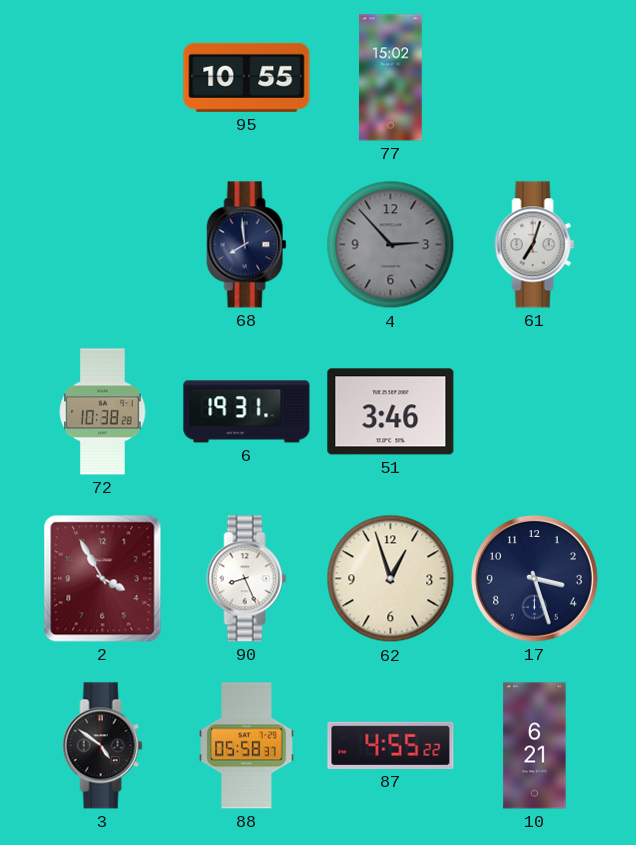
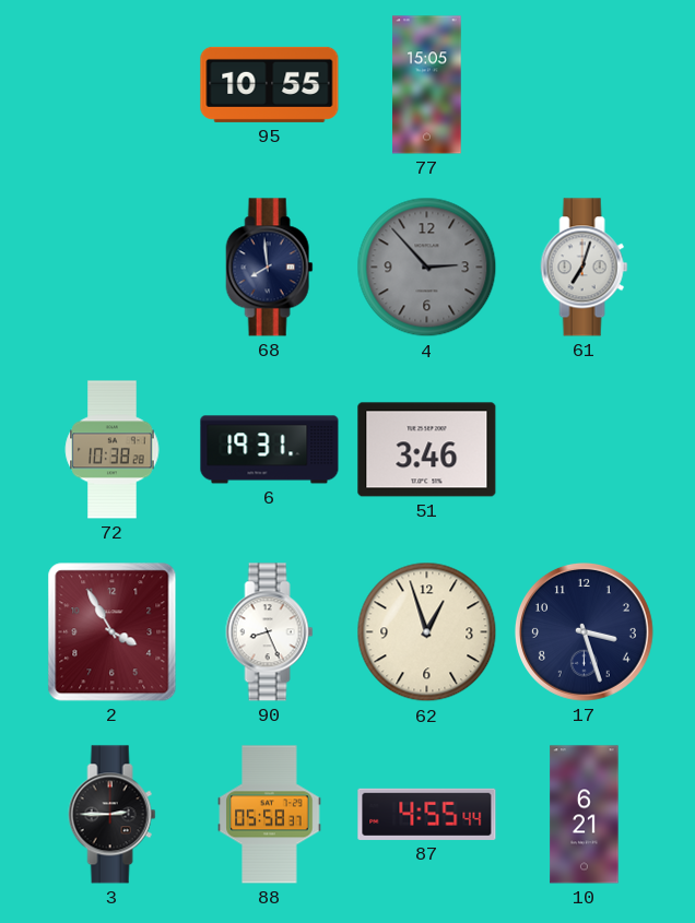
77: 15:02 -> 15:05
3: 4:51 -> 2:45
87: 4:55:22 -> 4:55:44
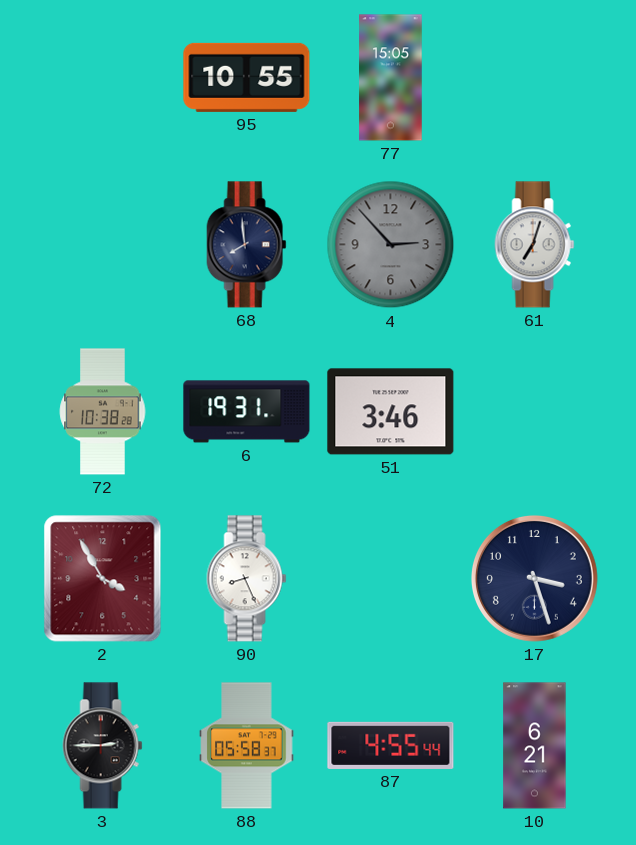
62: 12:57 -> none
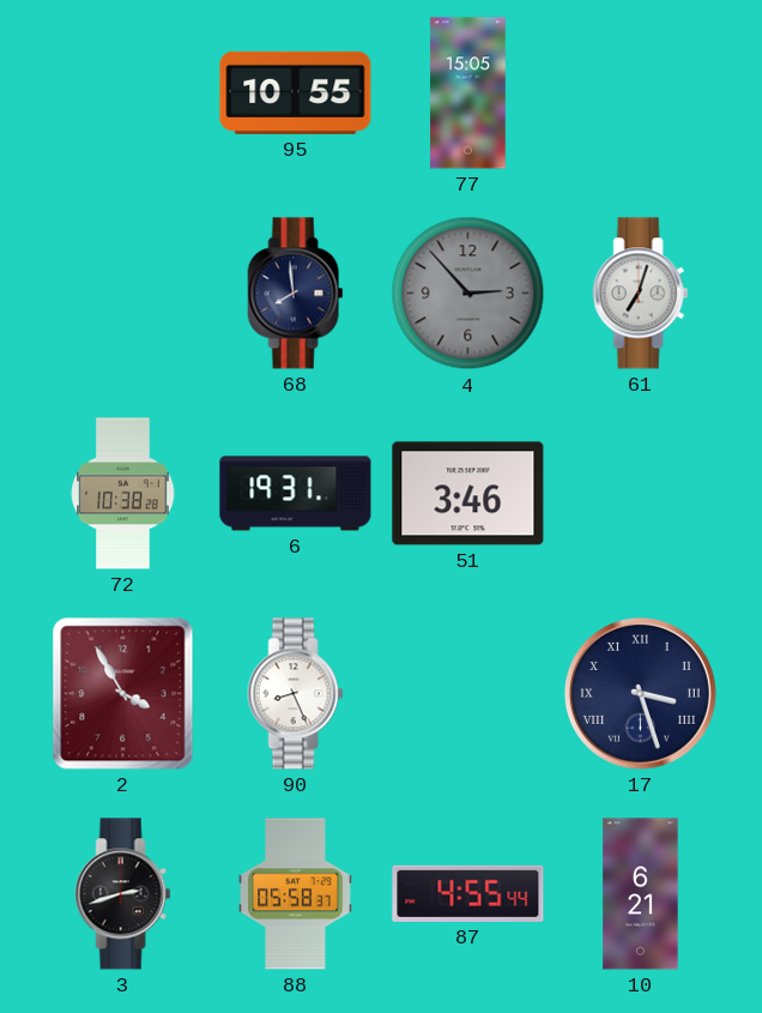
17 numerals: Arabic -> Roman
3: 2:45 -> 2:42
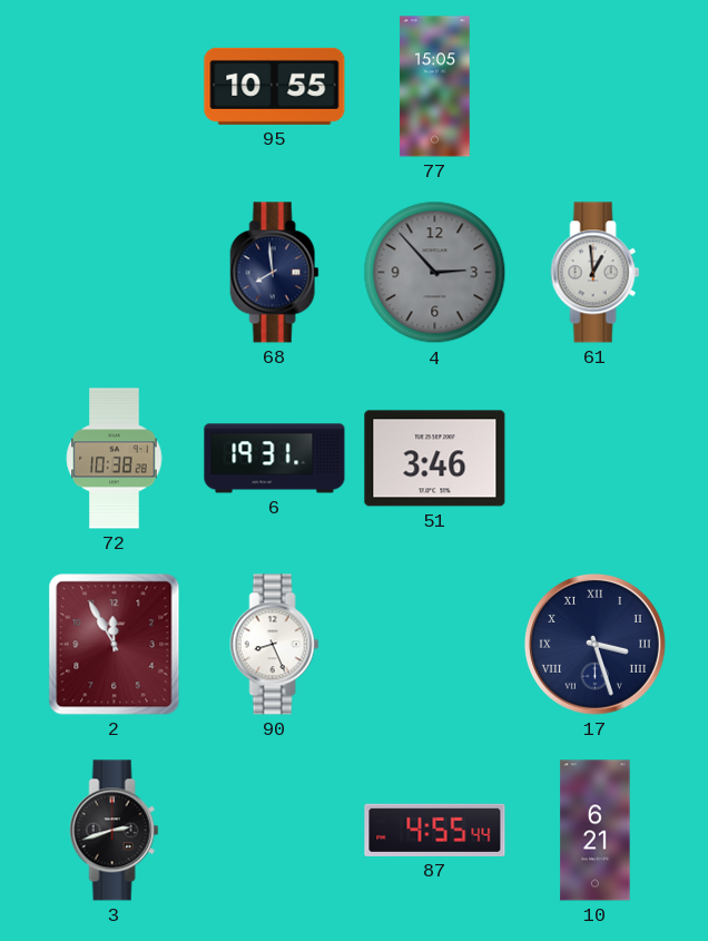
61: 7:03 -> 12:59
2: 3:55 -> 11:55
88: 05:58 -> none
